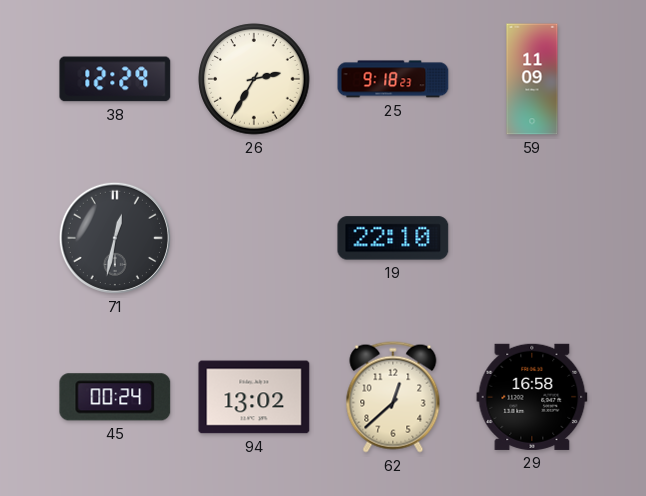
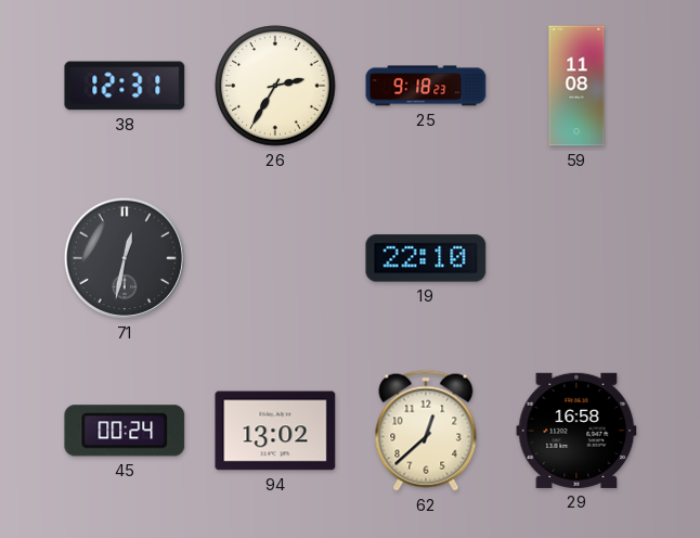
38: 12:29 -> 12:31
59: 11:09 -> 11:08
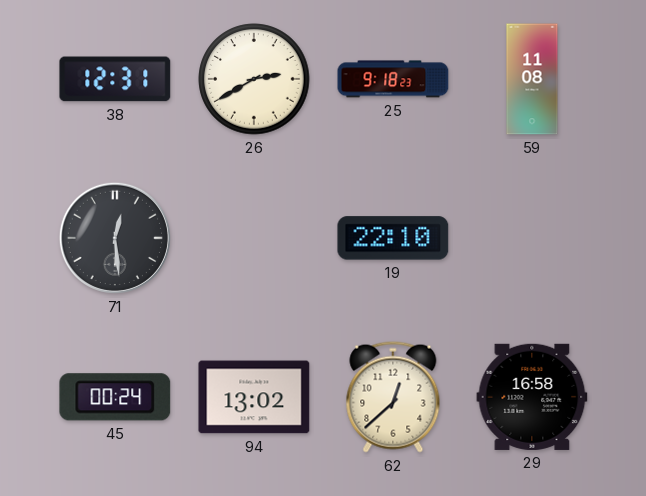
26: 2:35 -> 2:40
71: 12:32 -> 12:29
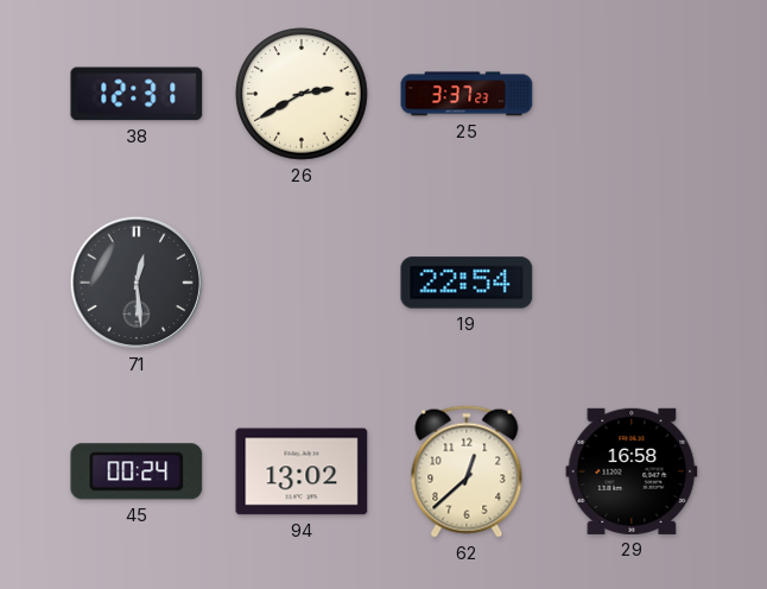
25: 9:18 -> 3:37
59: 11:08 -> none
19: 22:10 -> 22:54
